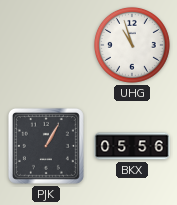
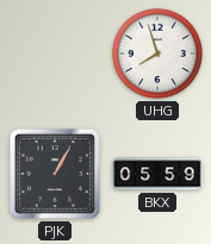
UHG: 10:57 -> 7:57
BKX: 05:56 -> 05:59
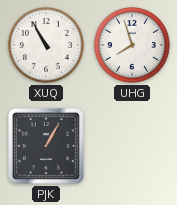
XUQ: none -> 10:55
BKX: 05:59 -> none
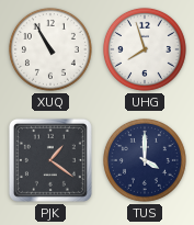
PJK: 1:05 -> 1:21
TUS: none -> 4:00
